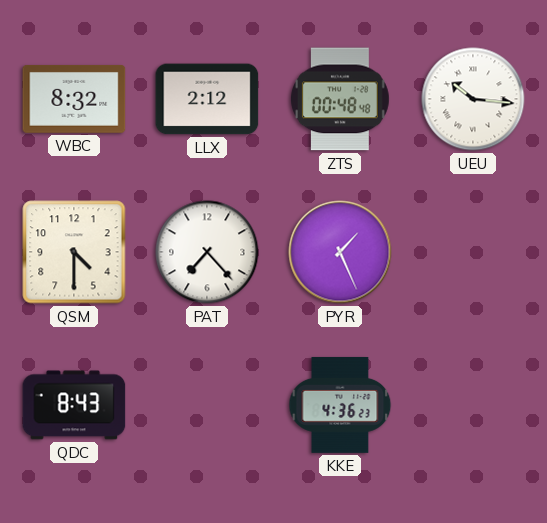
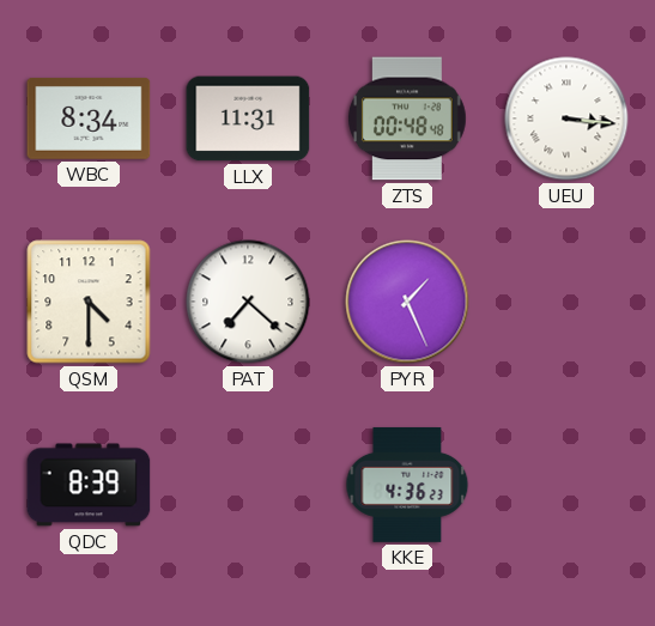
WBC: 8:32 -> 8:34
LLX: 2:12 -> 11:31
UEU: 10:16 -> 3:16
PAT: 7:23 -> 7:22
QDC: 8:43 -> 8:39
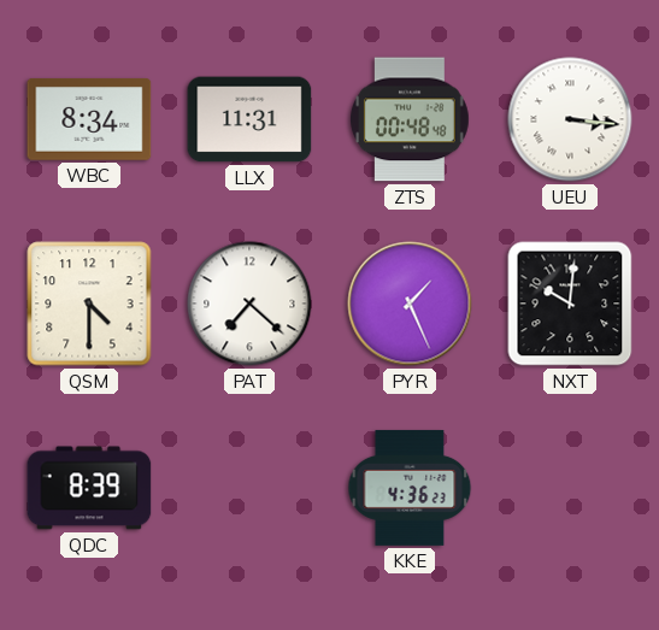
NXT: none -> 10:01
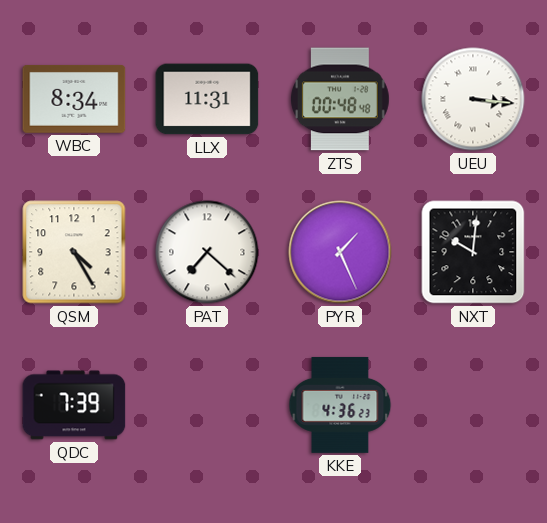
QSM: 4:30 -> 4:25
QDC: 8:39 -> 7:39
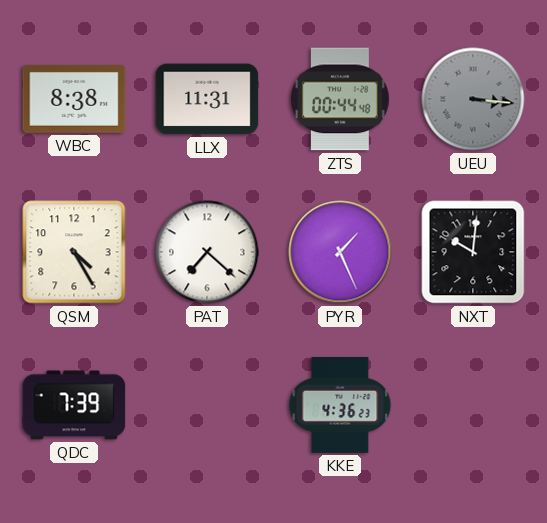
WBC: 8:34 -> 8:38
ZTS: 00:48 -> 00:44
UEU dial: white -> grey
